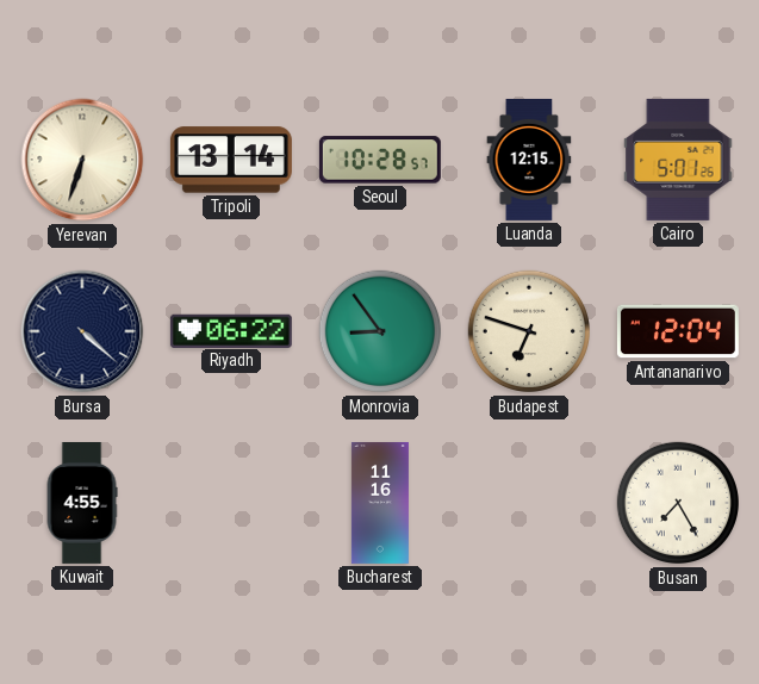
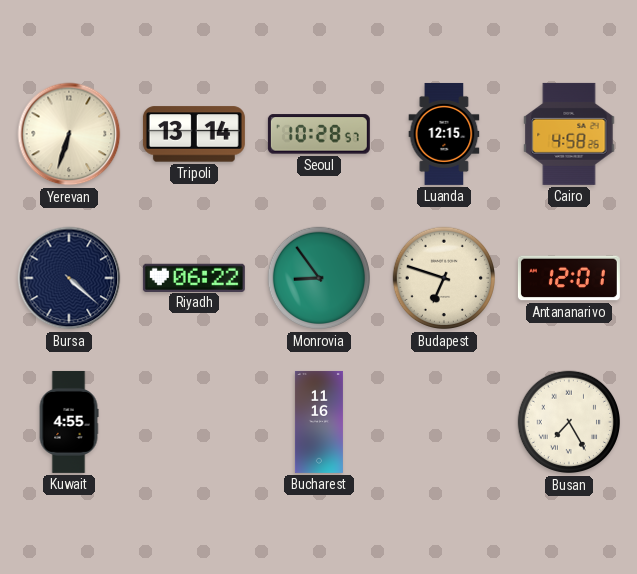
Cairo: 5:01 -> 4:58
Antananarivo: 12:04 -> 12:01
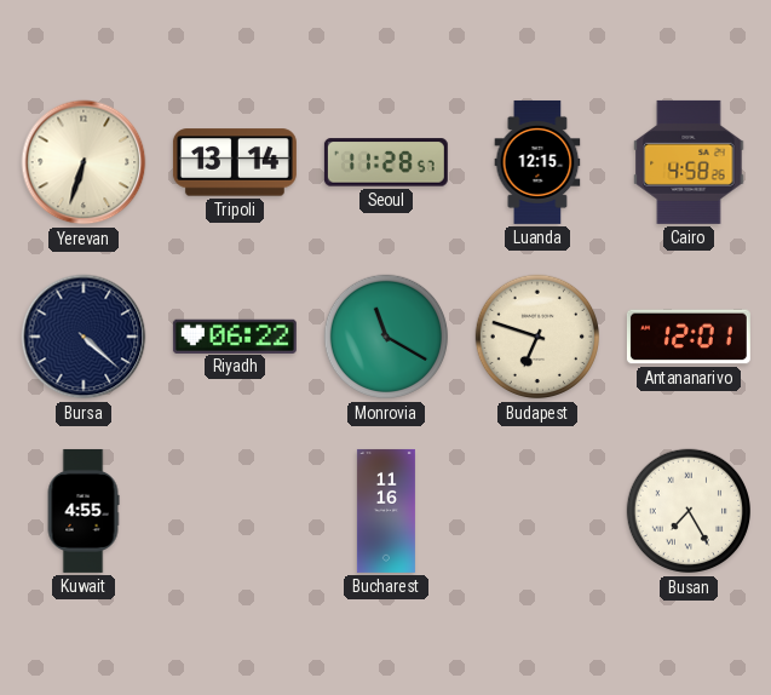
Seoul: 10:28 -> 11:28
Monrovia: 8:54 -> 11:20
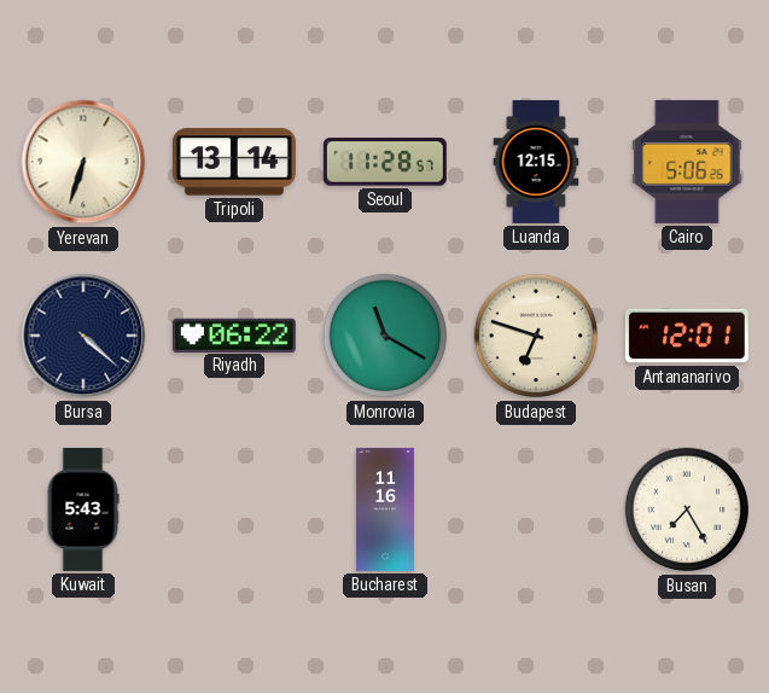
Cairo: 4:58 -> 5:06
Kuwait: 4:55 -> 5:43
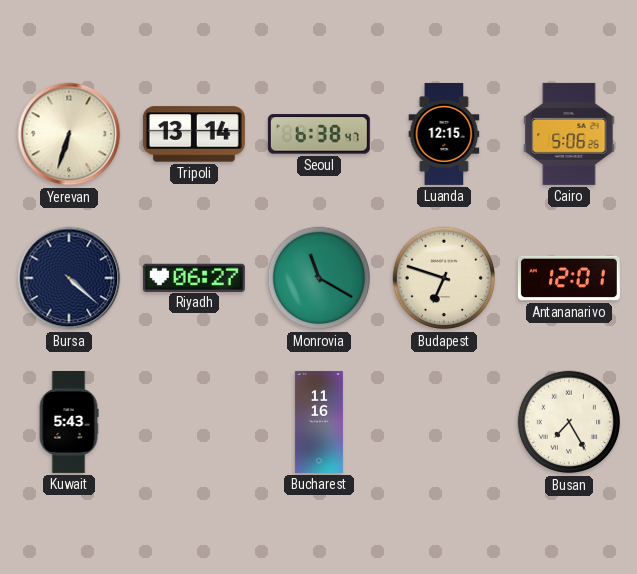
Seoul: 11:28 -> 6:38
Riyadh: 06:22 -> 06:27
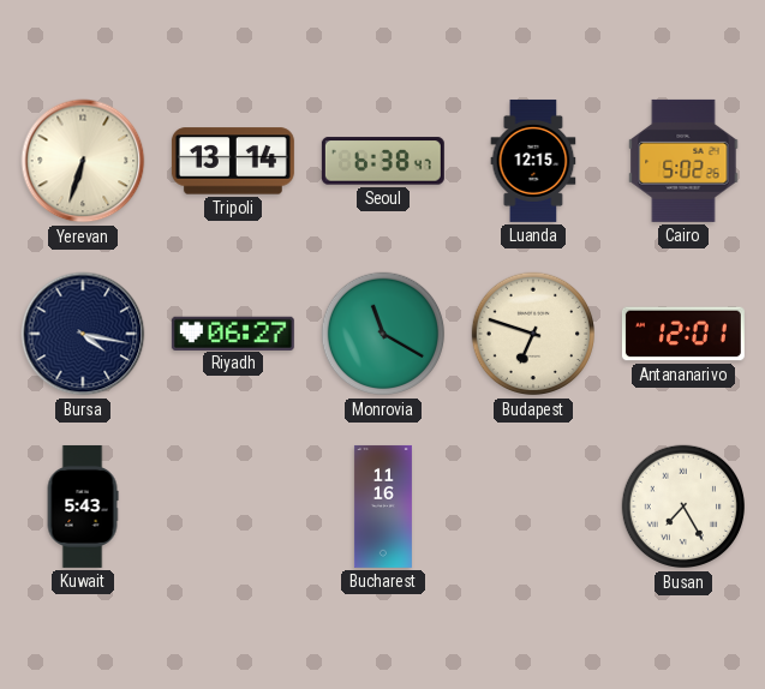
Cairo: 5:06 -> 5:02
Bursa: 4:22 -> 4:17
